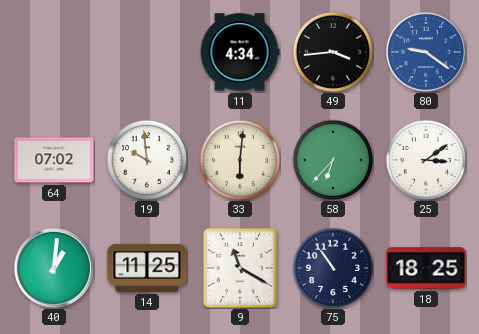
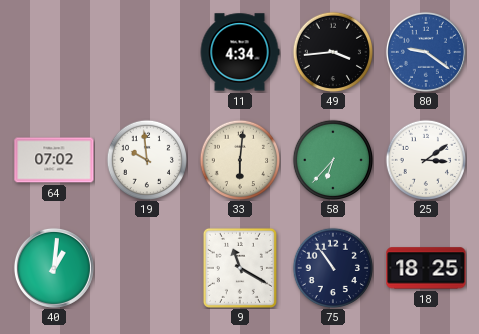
14: 11:25 -> none
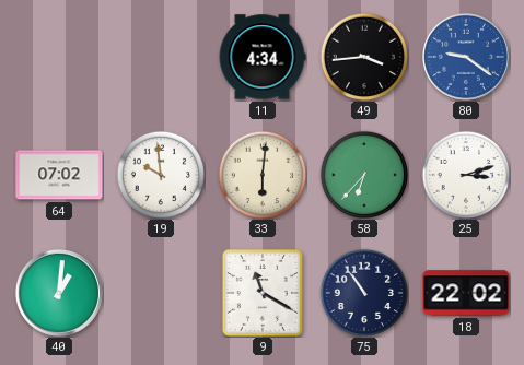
25: 3:09 -> 3:12
18: 18:25 -> 22:02
